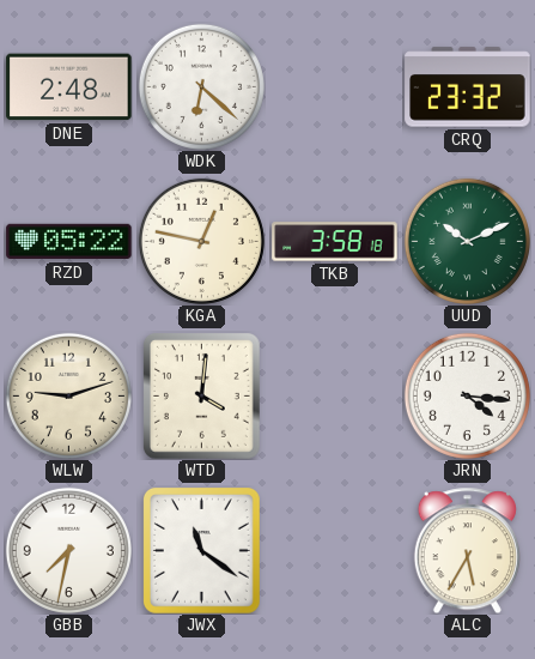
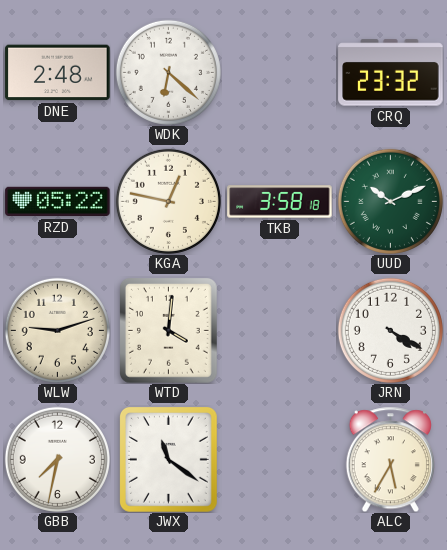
JRN: 4:16 -> 4:20
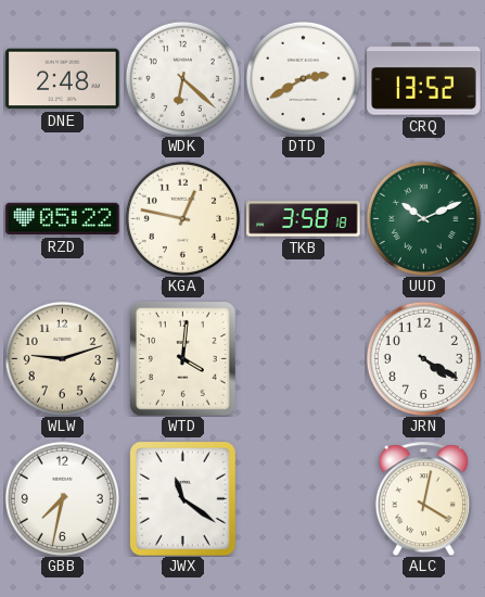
DTD: none -> 2:40
CRQ: 23:32 -> 13:52
ALC: 5:35 -> 4:02
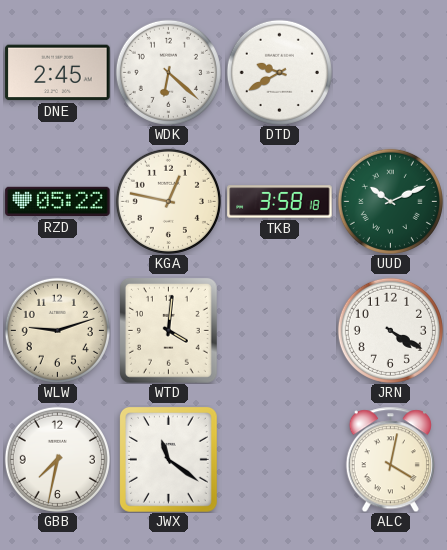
DNE: 2:48 -> 2:45
DTD: 2:40 -> 9:40
CRQ: 13:52 -> none
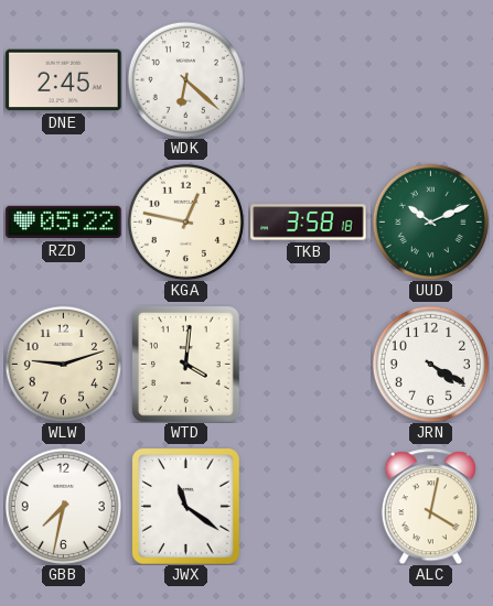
DTD: 9:40 -> none
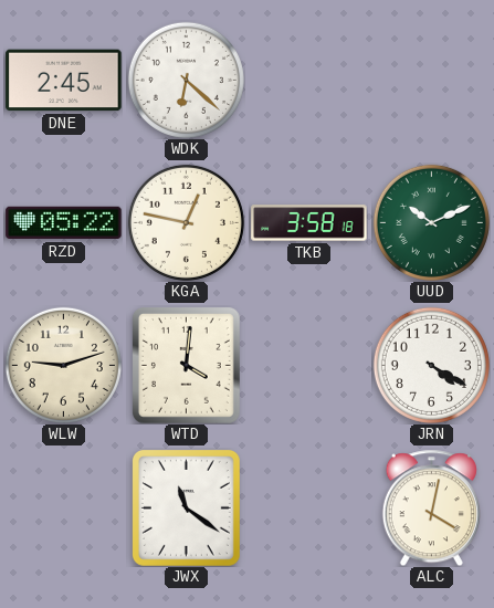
GBB: 7:32 -> none
